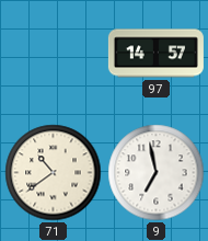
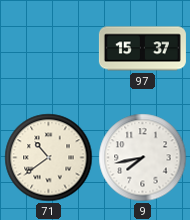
97: 14:57 -> 15:37
9: 6:58 -> 7:43
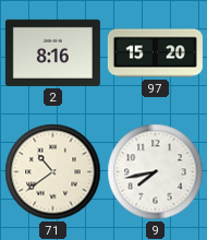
2: none -> 8:16
97: 15:37 -> 15:20
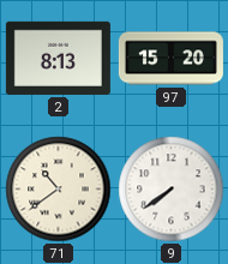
2: 8:16 -> 8:13
9: 7:43 -> 7:39
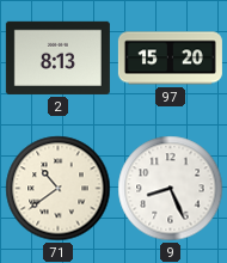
9: 7:39 -> 8:26
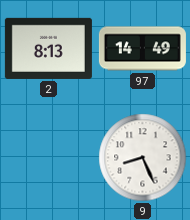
97: 15:20 -> 14:49
71: 10:39 -> none
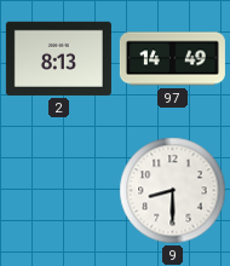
9: 8:26 -> 8:30
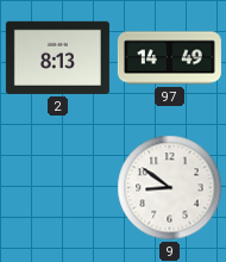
9: 8:30 -> 8:51
